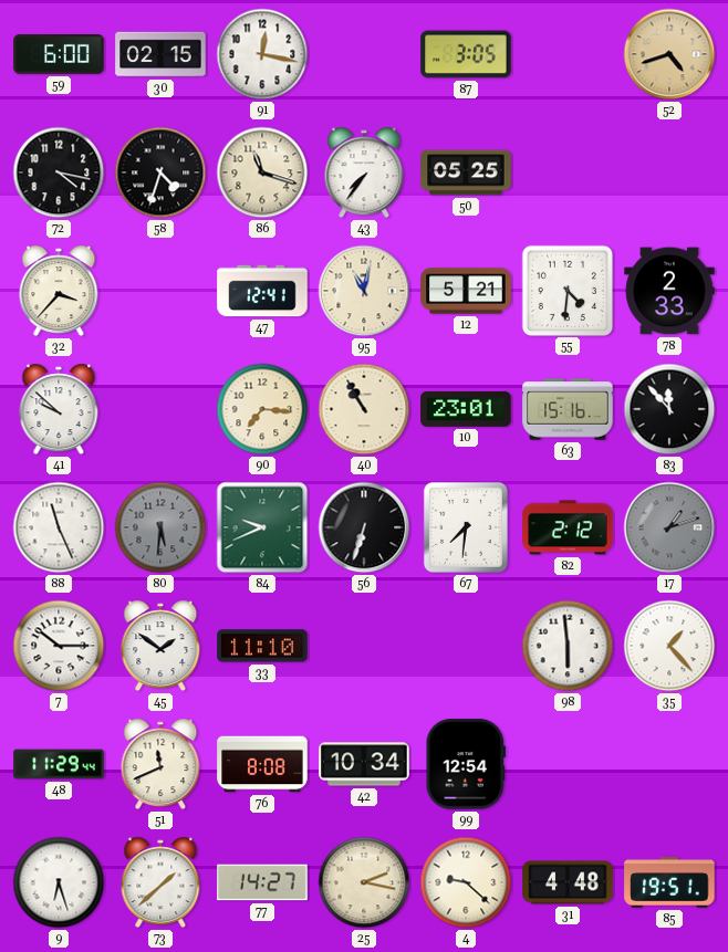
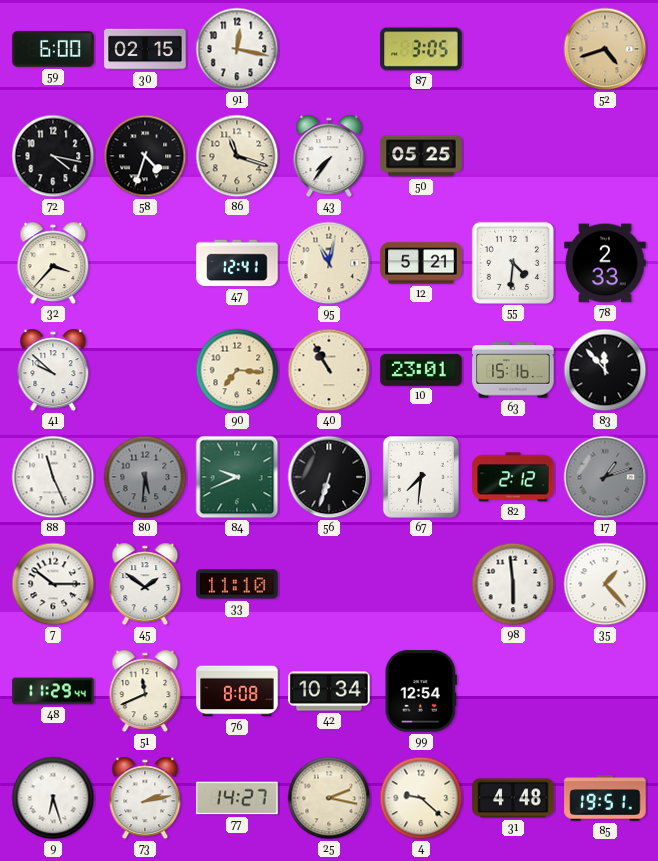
73: 1:38 -> 2:13
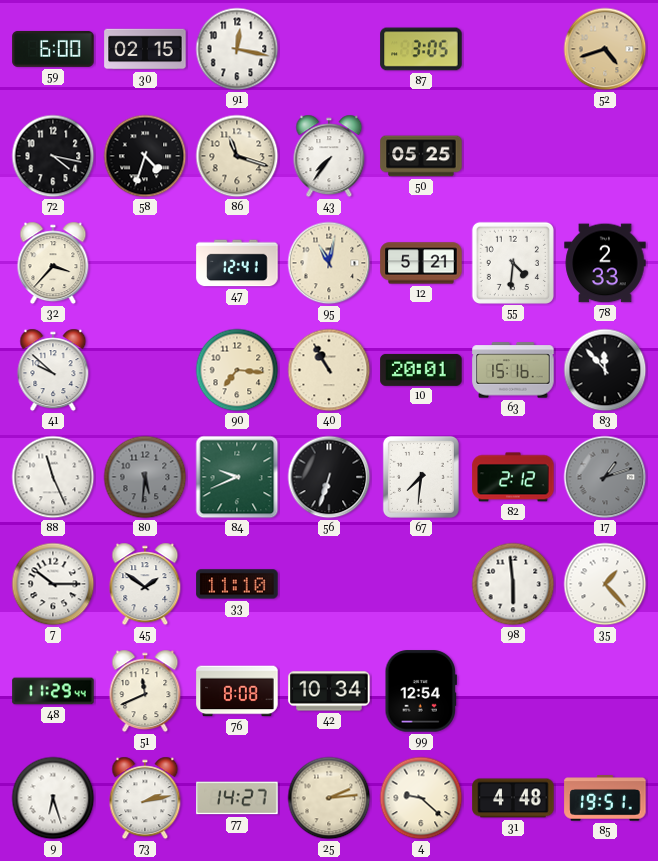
10: 23:01 -> 20:01
25: 2:17 -> 2:14
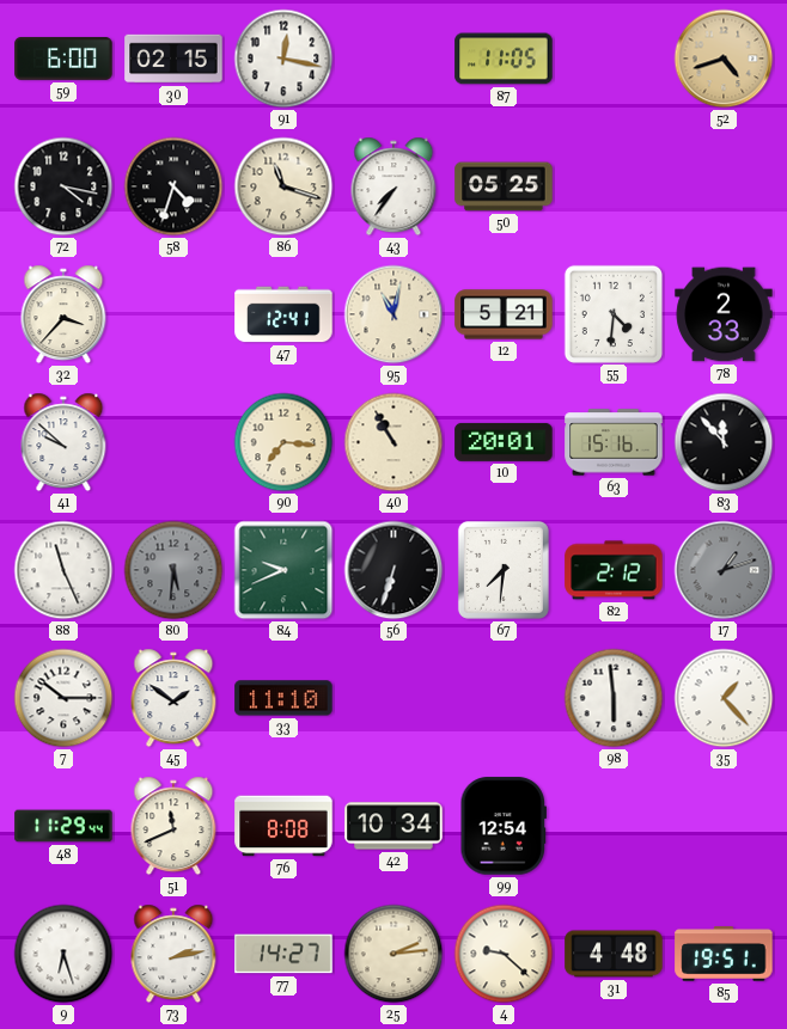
87: 3:05 -> 11:05
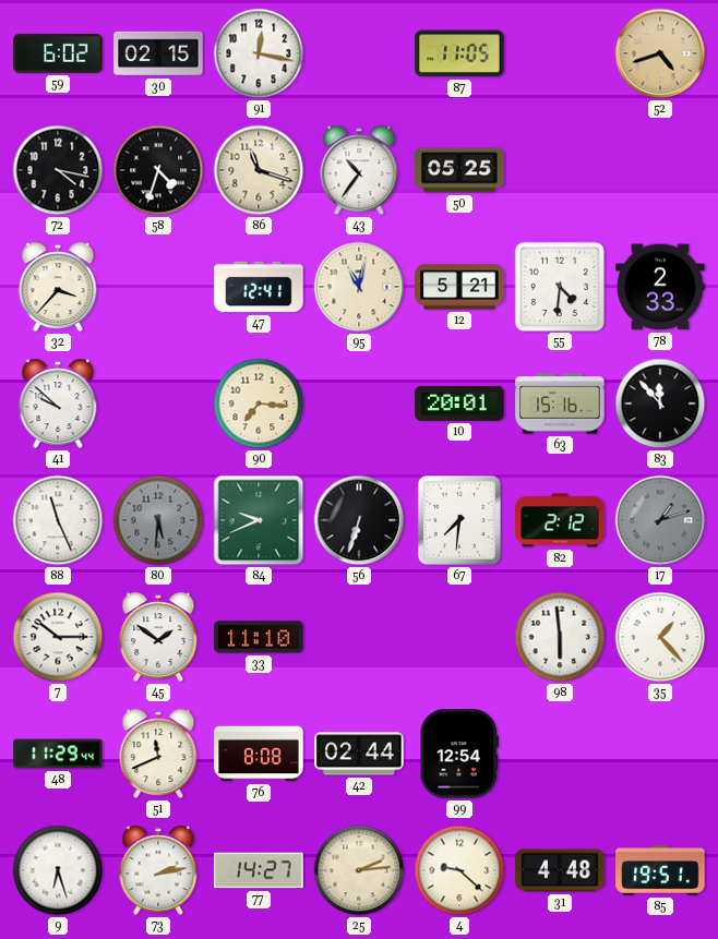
59: 6:00 -> 6:02
43: 7:36 -> 10:36
40: 10:55 -> none
42: 10:34 -> 02:44
